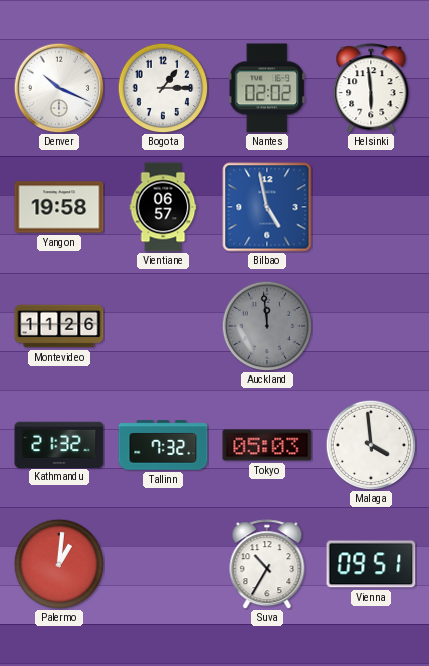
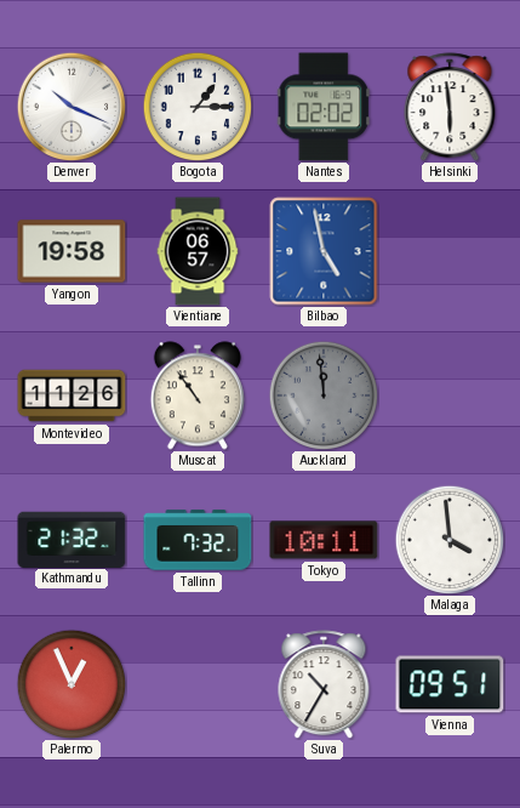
Muscat: none -> 10:54
Tokyo: 05:03 -> 10:11
Palermo: 1:01 -> 12:56
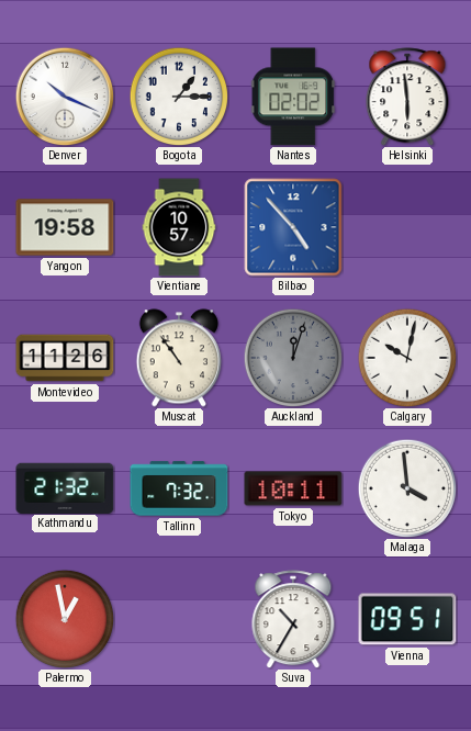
Vientiane: 06:57 -> 10:57
Bilbao: 4:58 -> 4:53
Auckland: 11:59 -> 12:03
Calgary: none -> 10:02
Palermo: 12:56 -> 12:58
